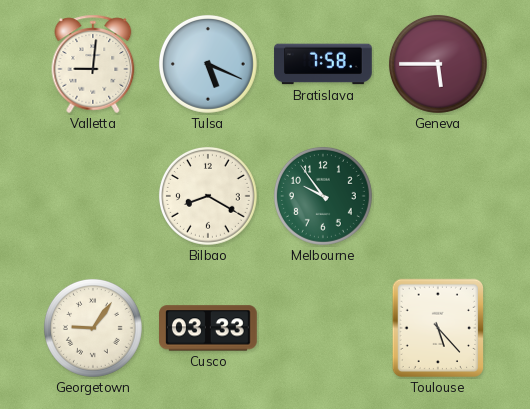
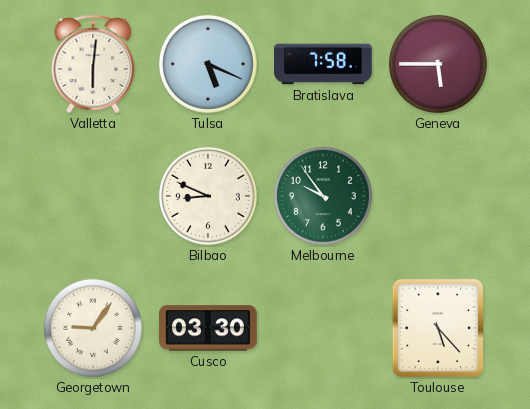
Valletta: 9:01 -> 6:01
Bilbao: 8:20 -> 8:49
Cusco: 03:33 -> 03:30
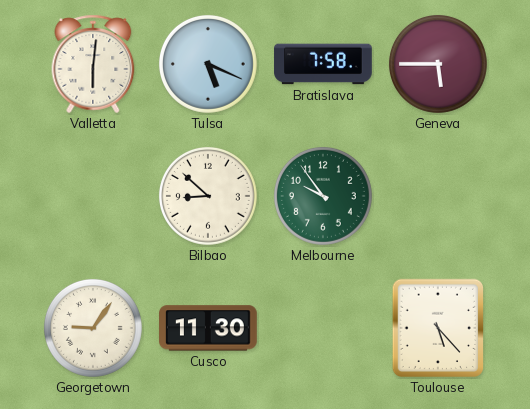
Bilbao: 8:49 -> 8:52
Cusco: 03:30 -> 11:30
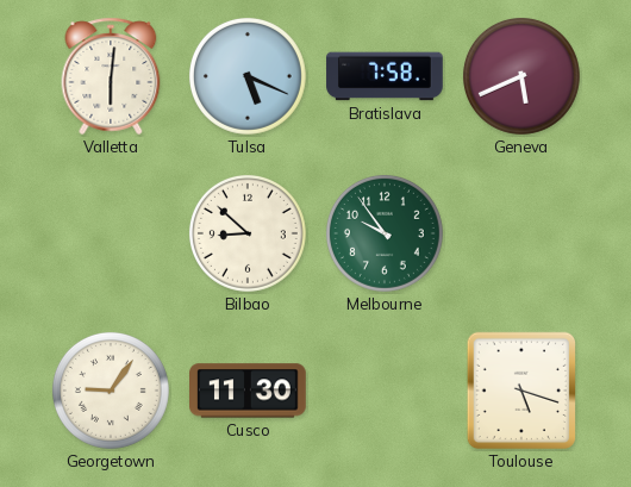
Geneva: 5:45 -> 5:41
Toulouse: 5:23 -> 5:18
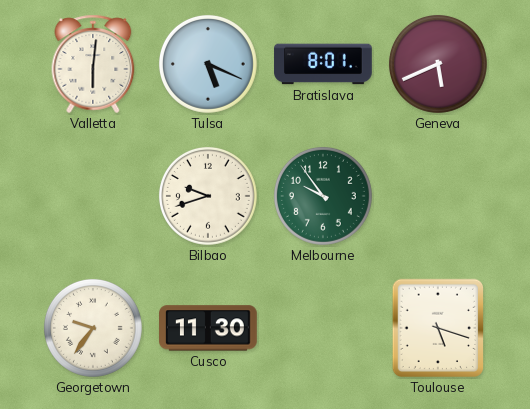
Bratislava: 7:58 -> 8:01
Bilbao: 8:52 -> 9:42
Georgetown: 9:06 -> 9:36
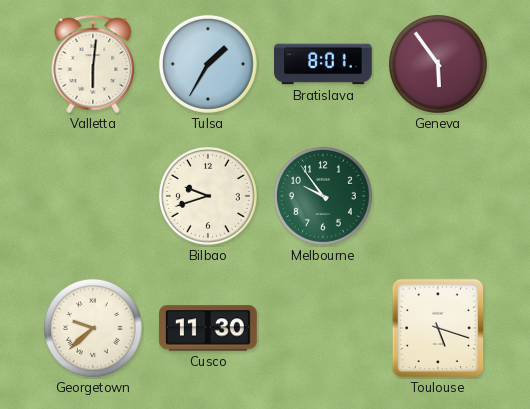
Tulsa: 5:19 -> 1:35
Geneva: 5:41 -> 5:54
Georgetown: 9:36 -> 9:38
